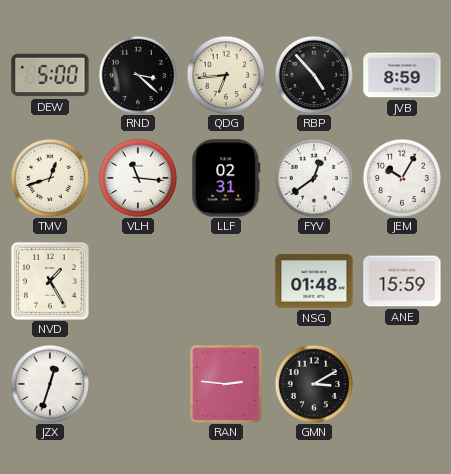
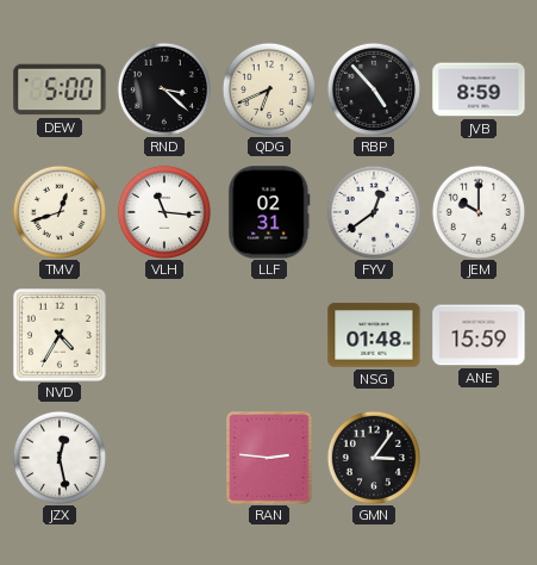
QDG: 6:44 -> 6:41
JEM: 10:05 -> 10:00
NVD: 1:25 -> 4:35
JZX: 12:33 -> 12:28
GMN: 3:10 -> 3:06
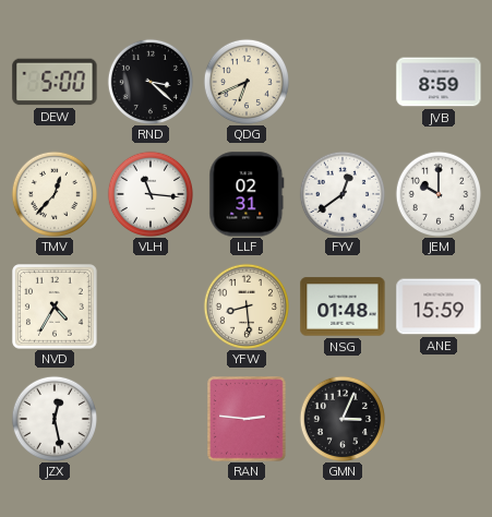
RBP: 4:53 -> none
TMV: 12:42 -> 12:37
YFW: none -> 8:29
GMN: 3:06 -> 3:04
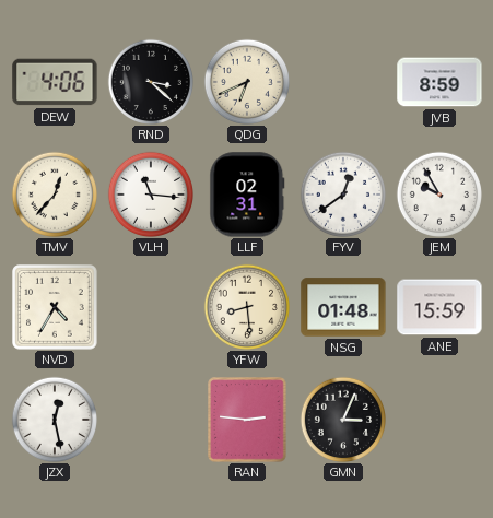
DEW: 5:00 -> 4:06
JEM: 10:00 -> 9:55
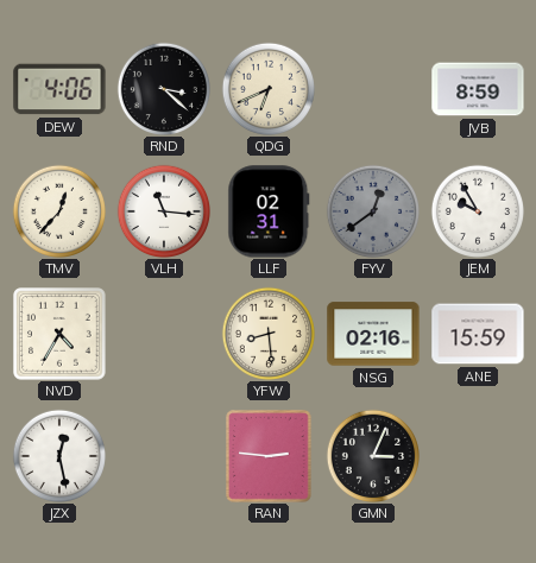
FYV dial: white -> grey
NSG: 01:48 -> 02:16
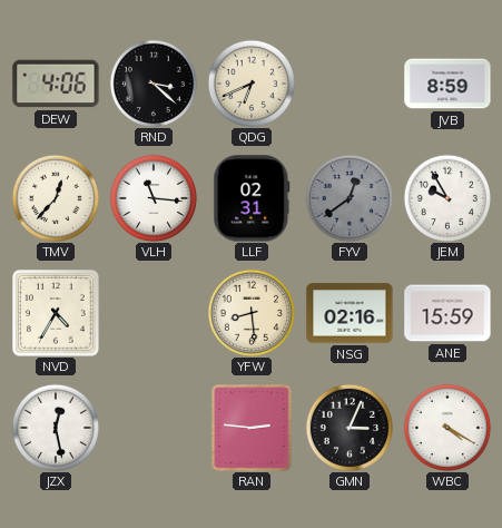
WBC: none -> 4:20
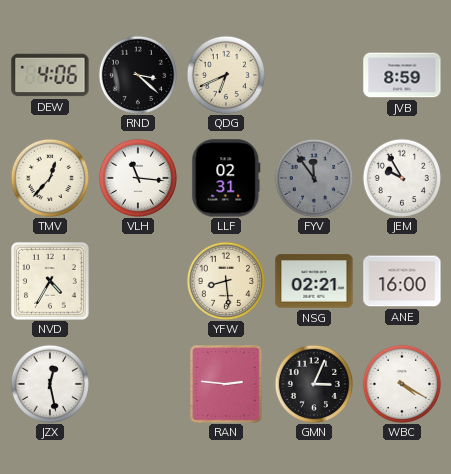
FYV: 12:39 -> 11:54
NSG: 02:16 -> 02:21
ANE: 15:59 -> 16:00
